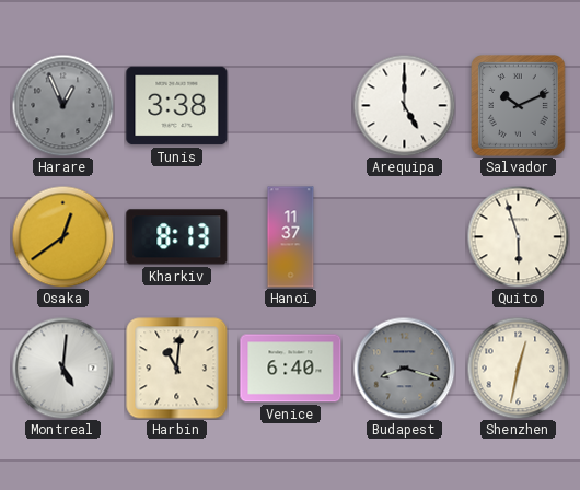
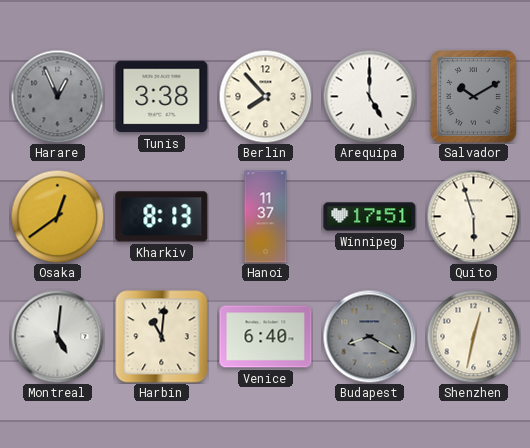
Berlin: none -> 7:53
Salvador: 10:11 -> 10:10
Winnipeg: none -> 17:51
Budapest: 8:18 -> 8:20
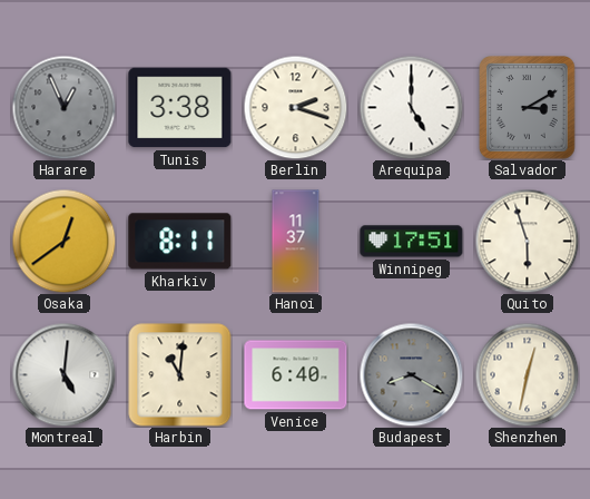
Berlin: 7:53 -> 2:18
Salvador: 10:10 -> 3:10
Kharkiv: 8:13 -> 8:11
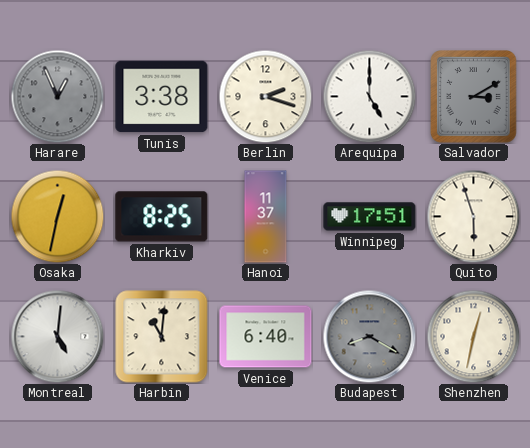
Osaka: 12:39 -> 12:32
Kharkiv: 8:11 -> 8:25
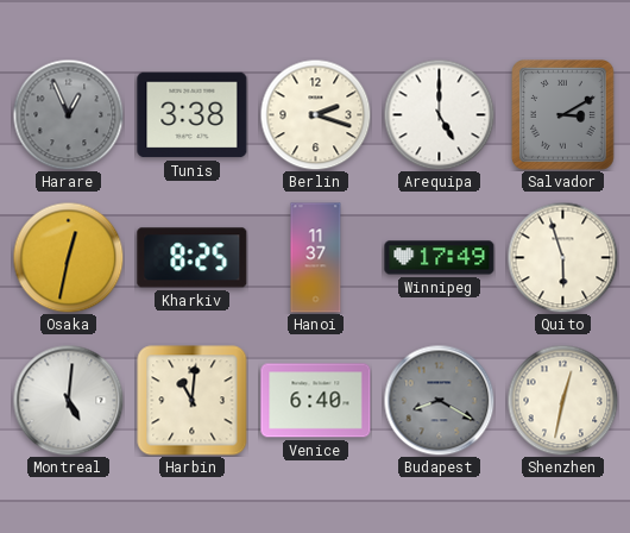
Winnipeg: 17:51 -> 17:49
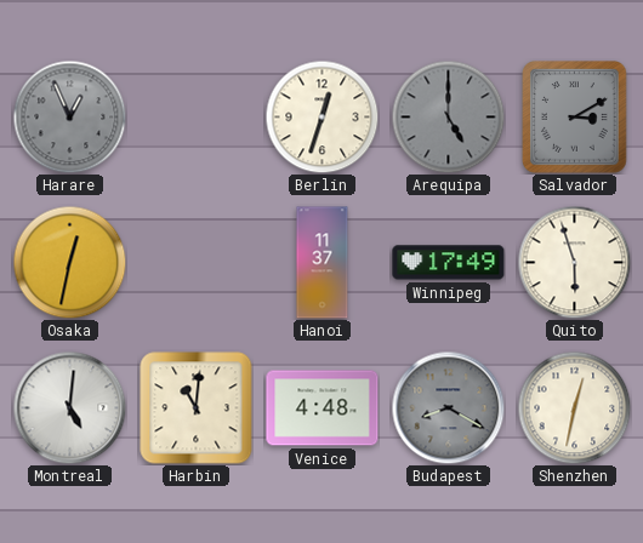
Tunis: 3:38 -> none
Berlin: 2:18 -> 12:33
Arequipa dial: white -> grey
Kharkiv: 8:25 -> none
Venice: 6:40 -> 4:48
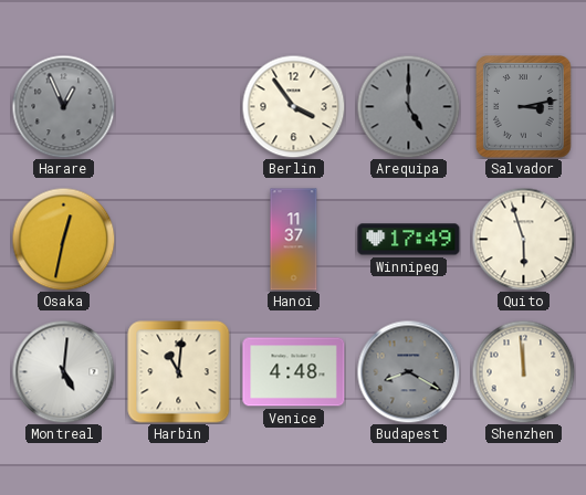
Berlin: 12:33 -> 3:54
Salvador: 3:10 -> 3:13
Shenzhen: 12:32 -> 11:59
